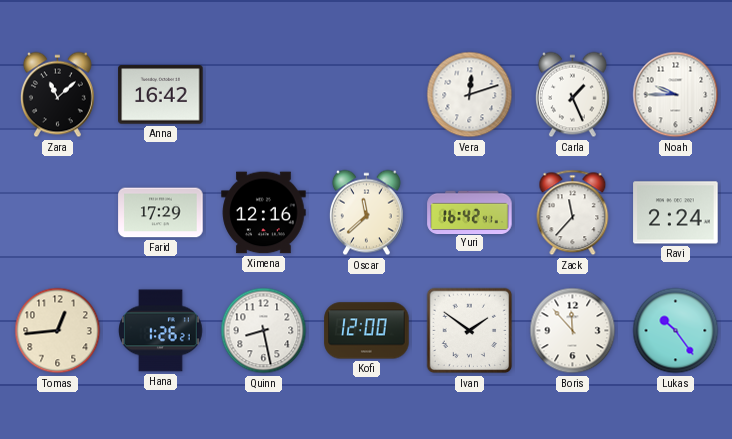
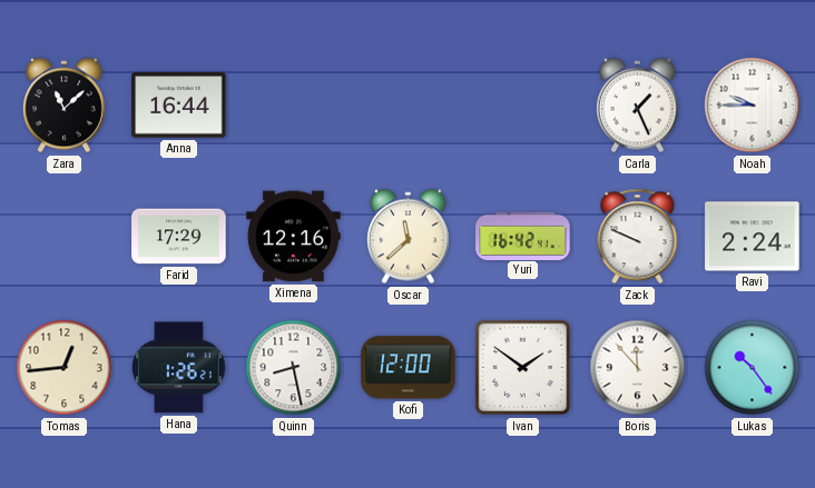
Anna: 16:42 -> 16:44
Vera: 12:12 -> none
Zack: 11:37 -> 9:49
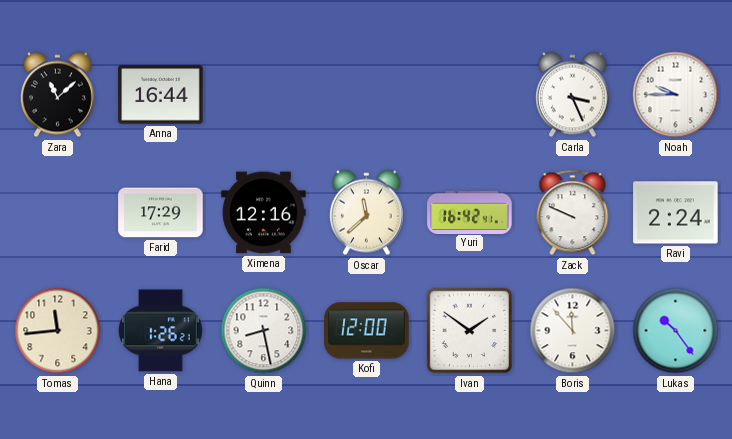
Carla: 1:26 -> 3:26
Tomas: 12:44 -> 11:44
